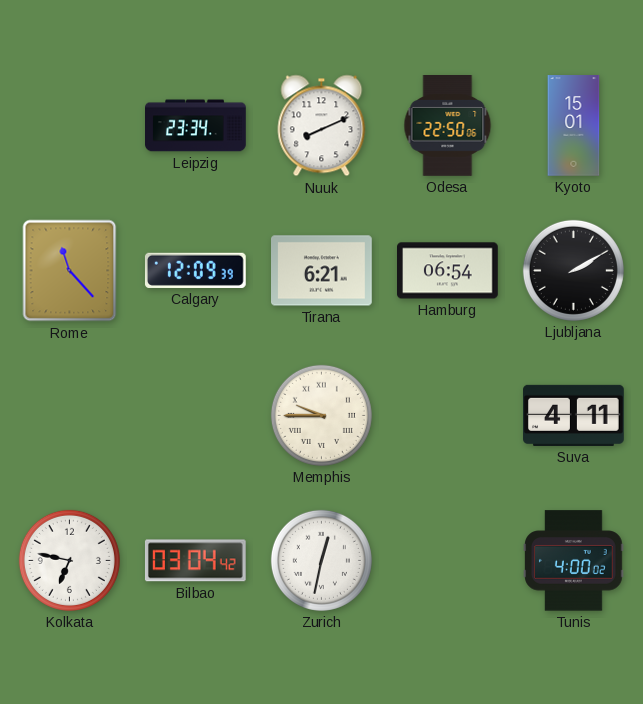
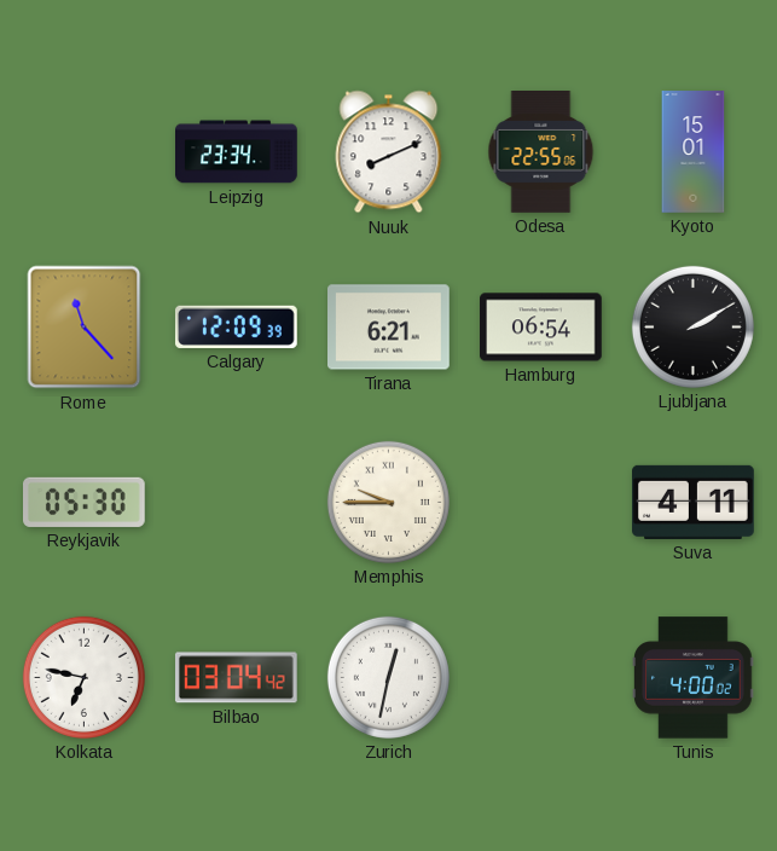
Odesa: 22:50 -> 22:55
Reykjavik: none -> 05:30
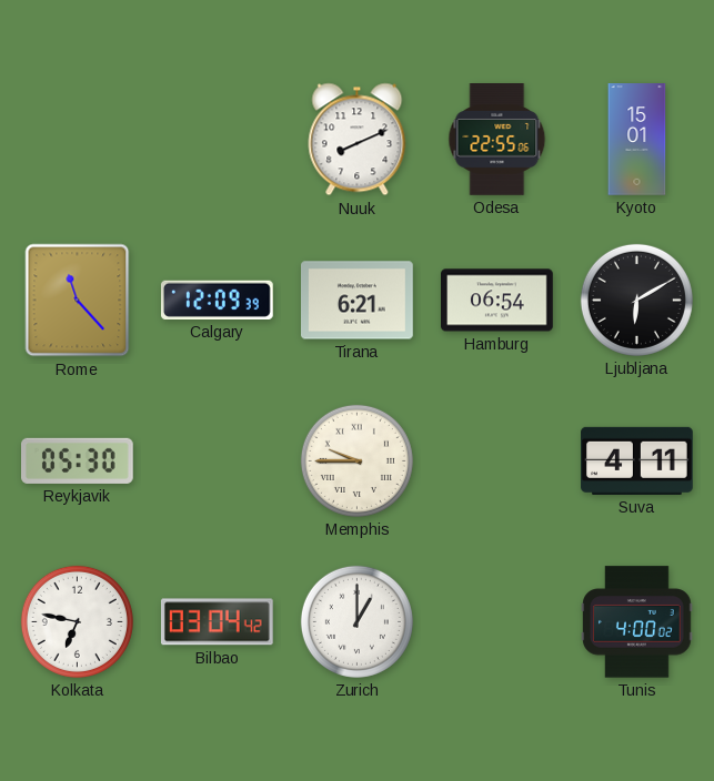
Leipzig: 23:34 -> none
Ljubljana: 2:10 -> 6:10
Zurich: 12:32 -> 1:00
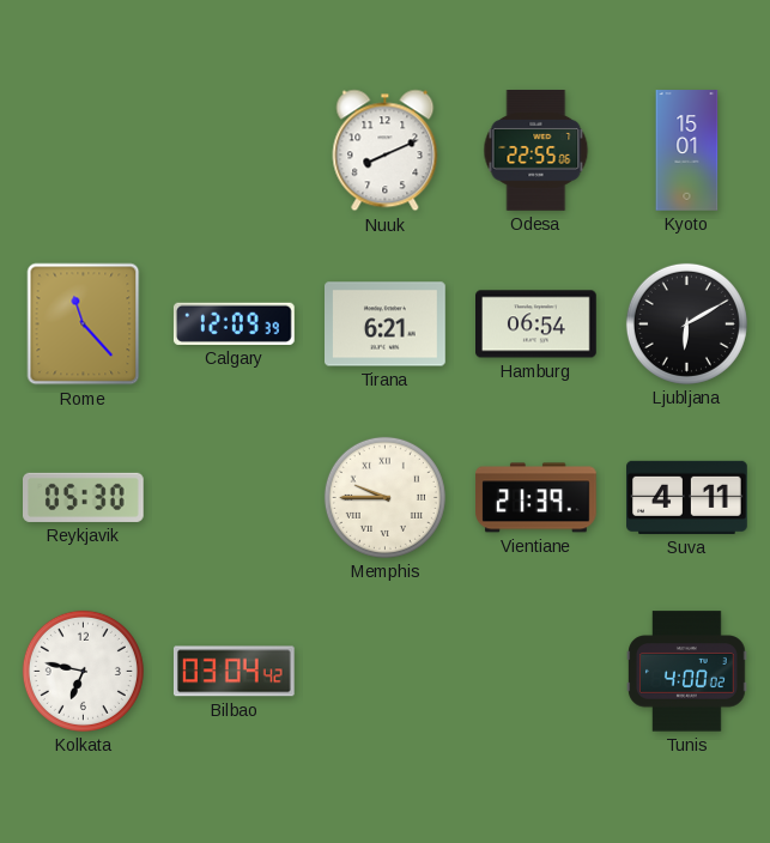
Vientiane: none -> 21:39
Zurich: 1:00 -> none
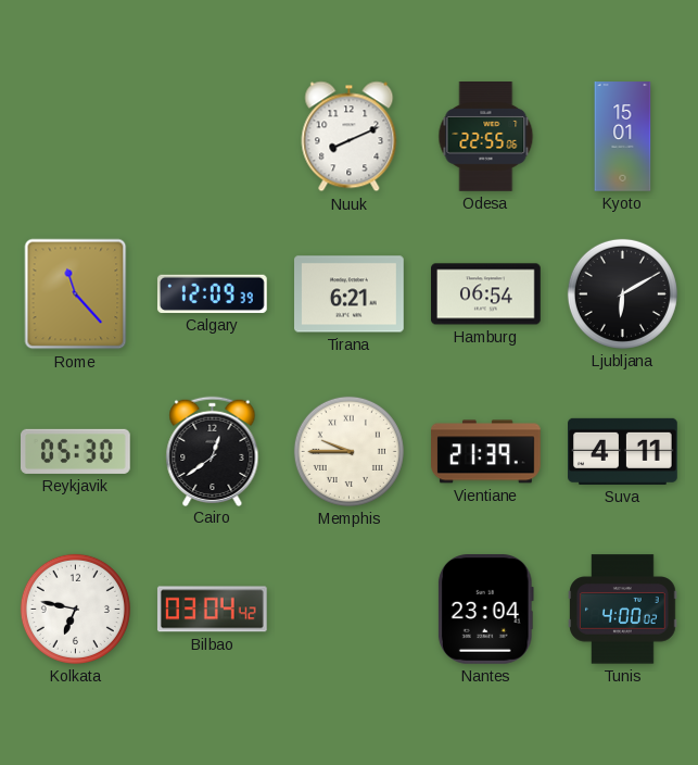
Cairo: none -> 12:39
Nantes: none -> 23:04
